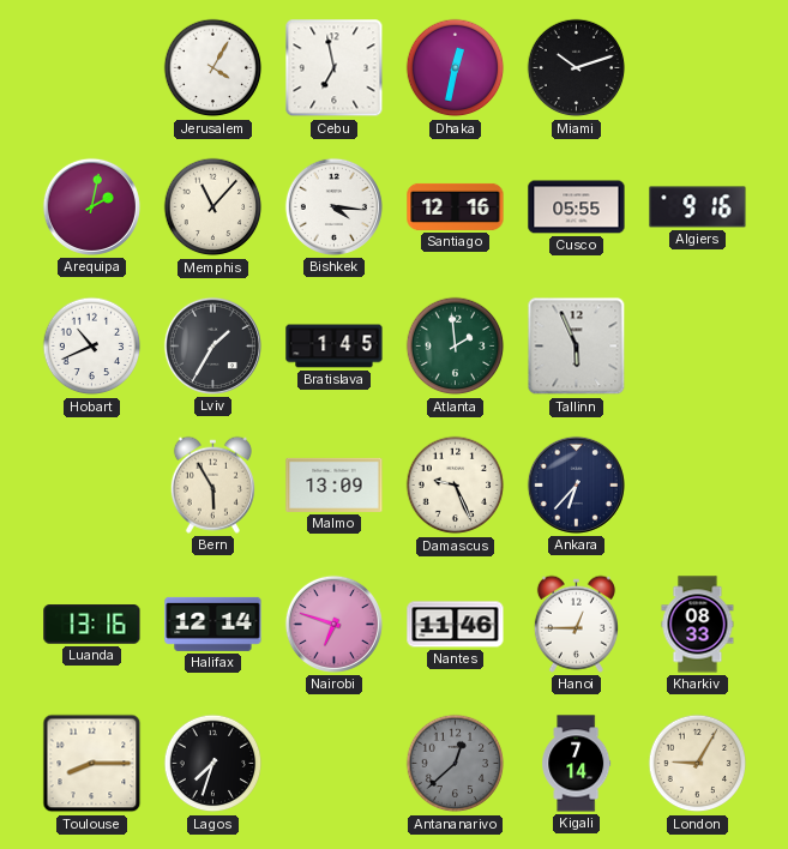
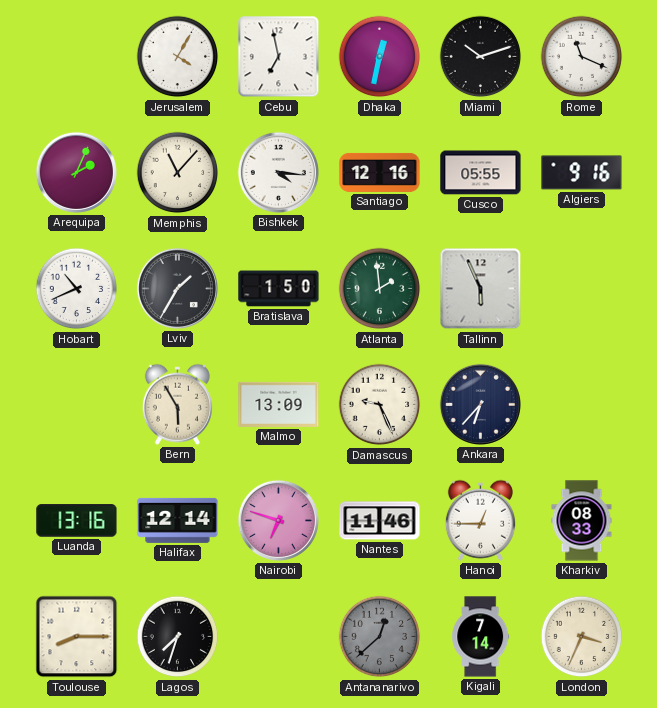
Rome: none -> 11:19
Arequipa: 2:02 -> 2:04
Bratislava: 1:45 -> 1:50
London: 9:05 -> 3:34
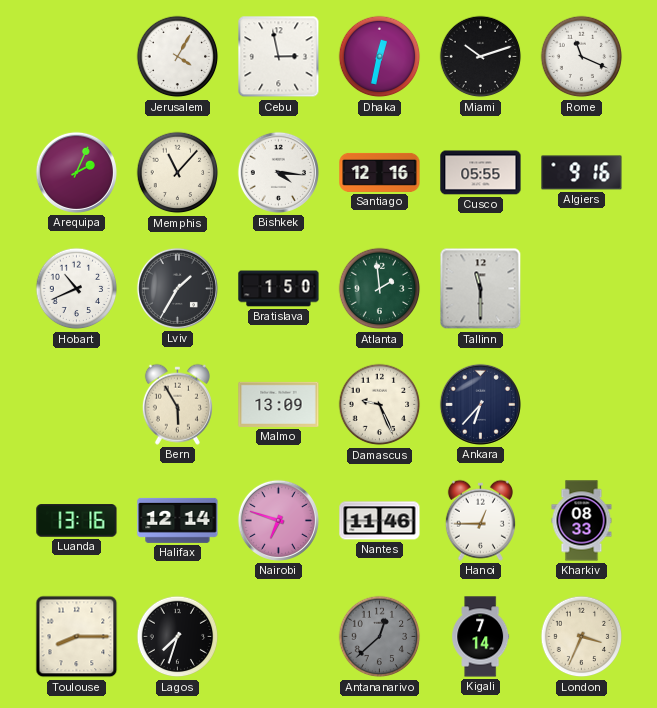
Cebu: 6:58 -> 2:58
Tallinn: 5:56 -> 11:30
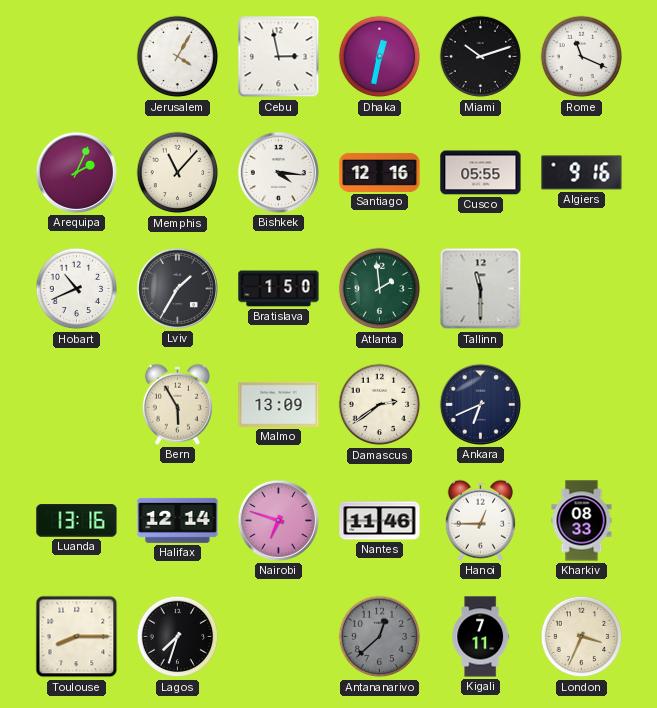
Damascus: 9:26 -> 2:39
Ankara: 6:37 -> 6:41
Kigali: 7:14 -> 7:11
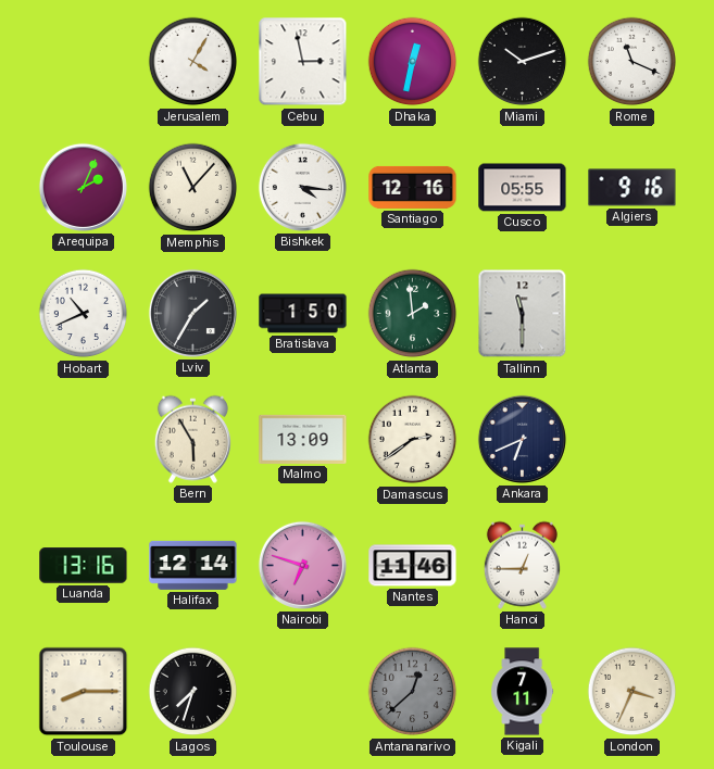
Kharkiv: 08:33 -> none
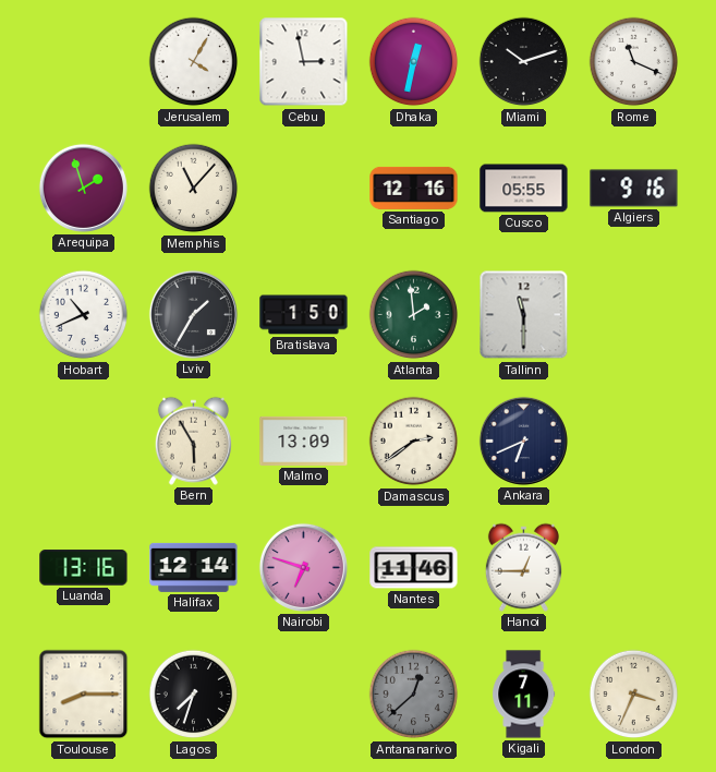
Arequipa: 2:04 -> 1:57
Bishkek: 4:16 -> none
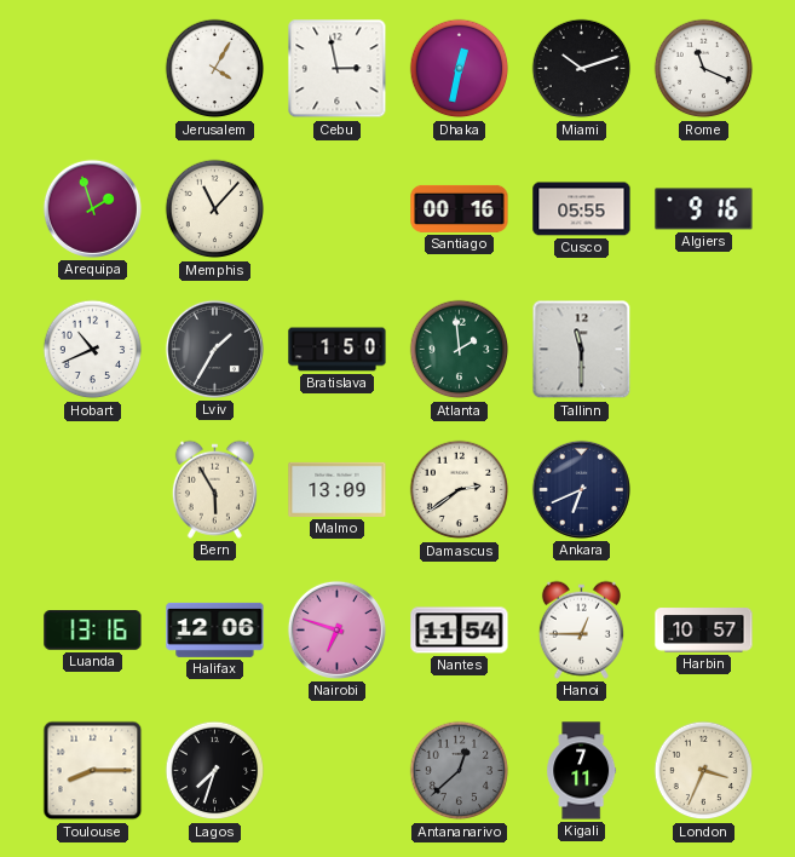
Santiago: 12:16 -> 00:16
Halifax: 12:14 -> 12:06
Nantes: 11:46 -> 11:54
Harbin: none -> 10:57
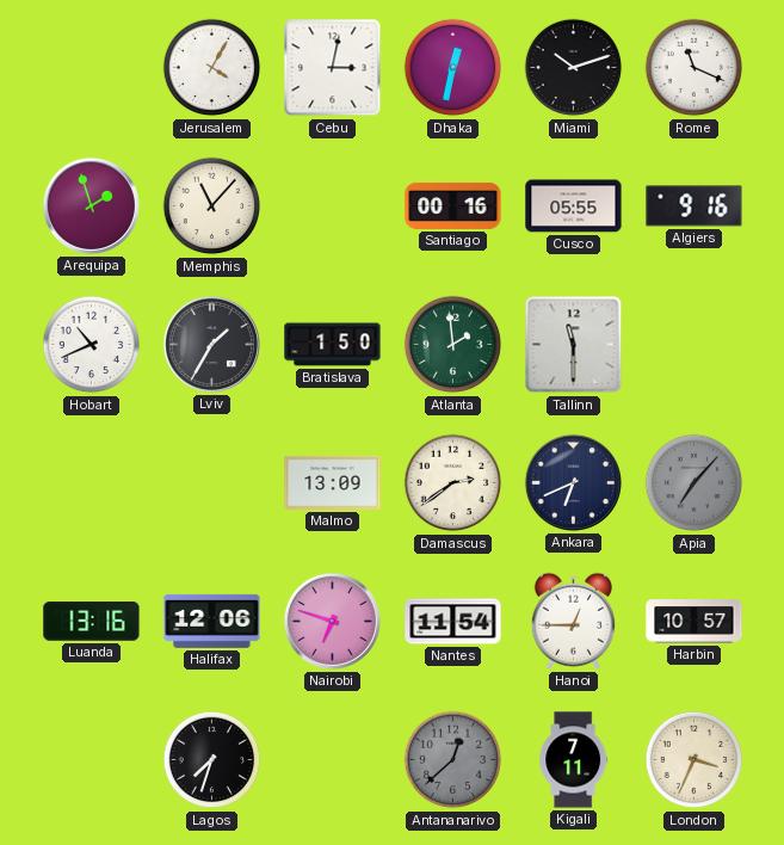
Cebu: 2:58 -> 3:02
Bern: 5:55 -> none
Apia: none -> 7:07
Toulouse: 8:15 -> none
